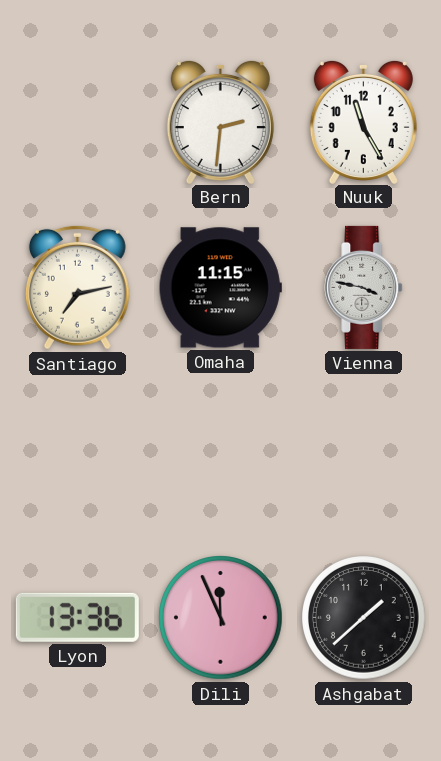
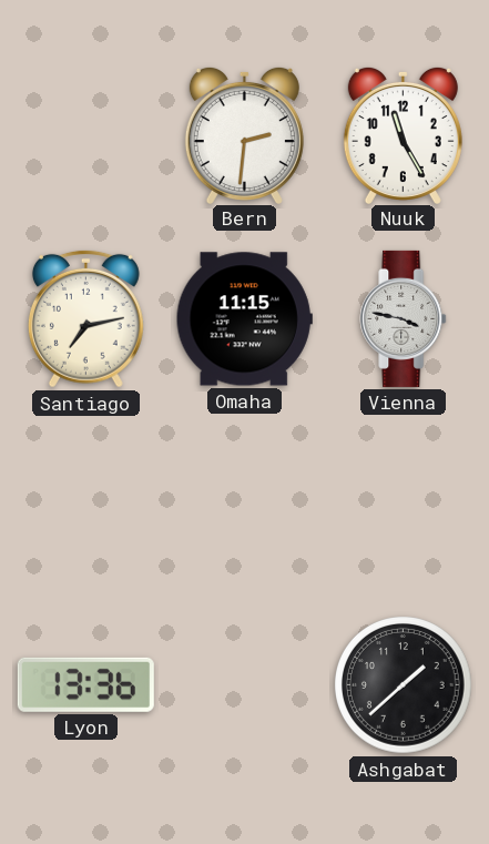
Dili: 11:56 -> none
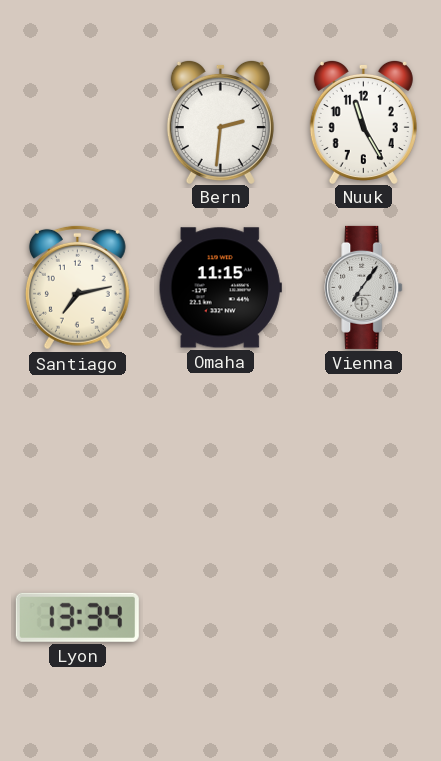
Vienna: 3:47 -> 7:06
Lyon: 13:36 -> 13:34
Ashgabat: 1:38 -> none
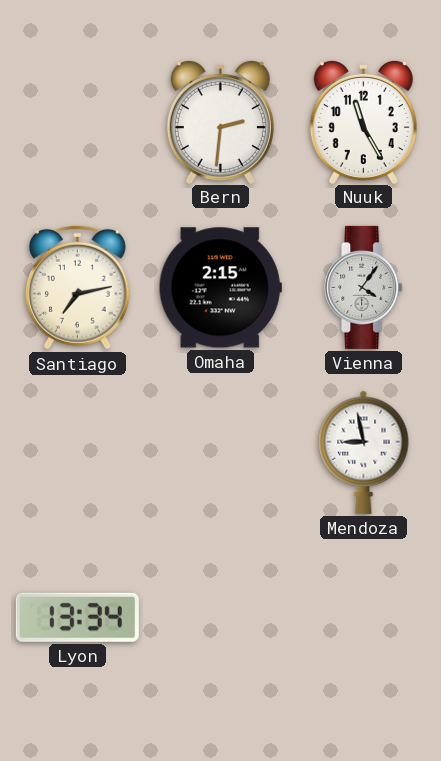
Omaha: 11:15 -> 2:15
Vienna: 7:06 -> 4:06
Mendoza: none -> 8:58
